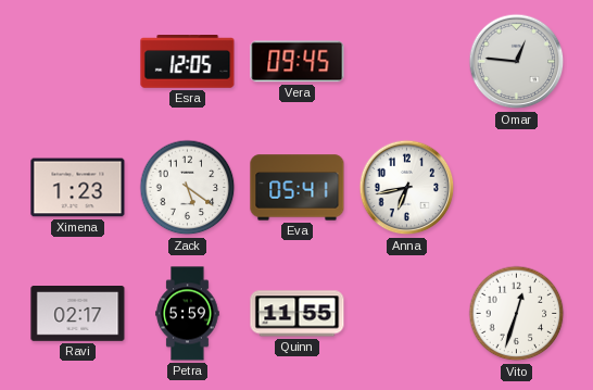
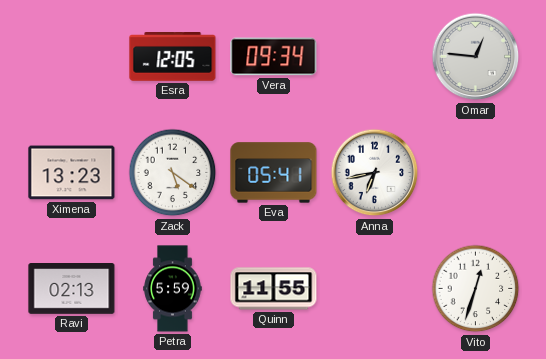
Vera: 09:45 -> 09:34
Ximena: 1:23 -> 13:23
Ravi: 02:17 -> 02:13
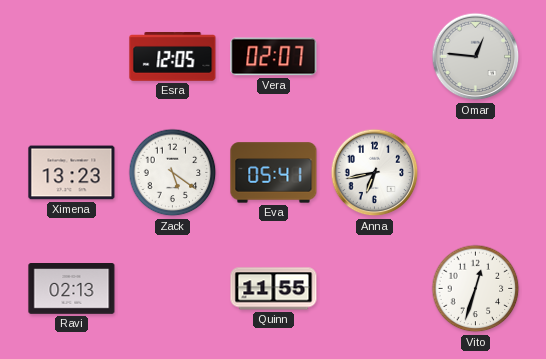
Vera: 09:34 -> 02:07
Petra: 5:59 -> none
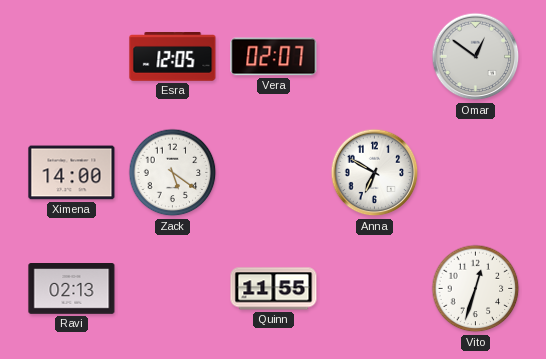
Omar: 12:46 -> 12:51
Ximena: 13:23 -> 14:00
Eva: 05:41 -> none
Anna: 6:43 -> 6:50
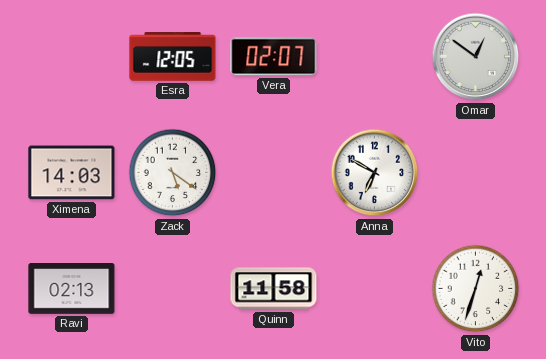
Ximena: 14:00 -> 14:03
Quinn: 11:55 -> 11:58
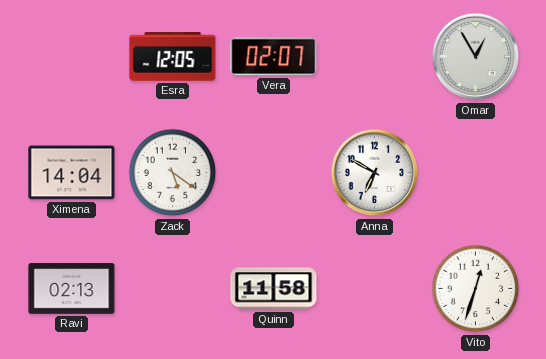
Omar: 12:51 -> 12:55
Ximena: 14:03 -> 14:04
